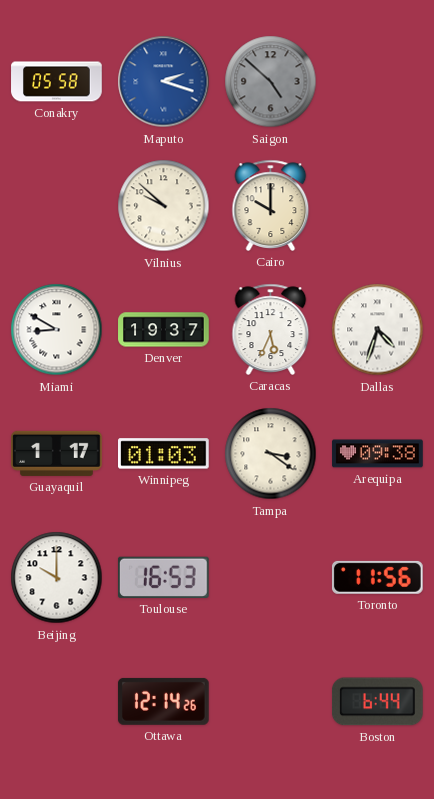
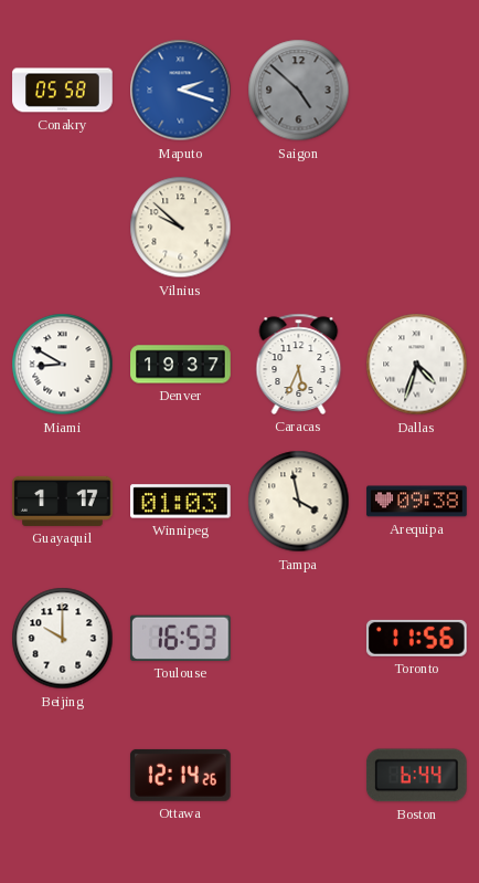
Cairo: 10:00 -> none
Tampa: 3:21 -> 3:58
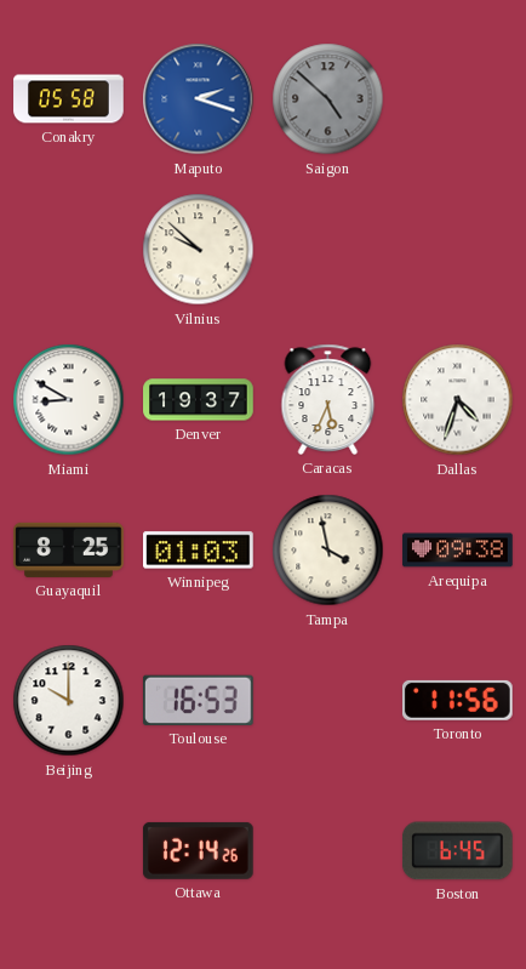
Guayaquil: 1:17 -> 8:25
Boston: 6:44 -> 6:45
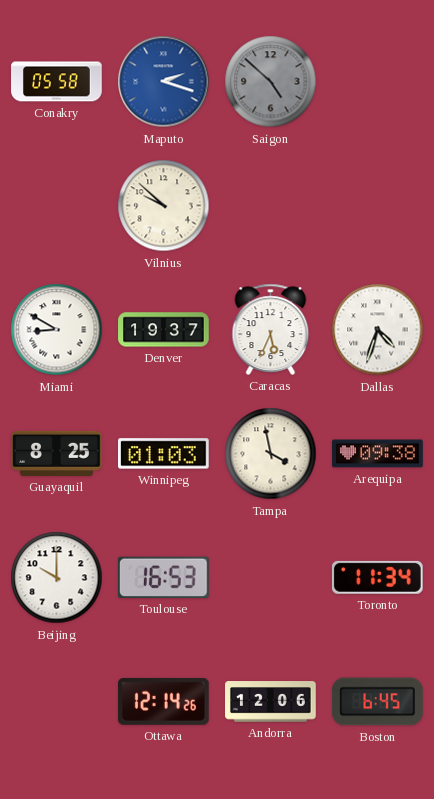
Toronto: 11:56 -> 11:34
Andorra: none -> 12:06
